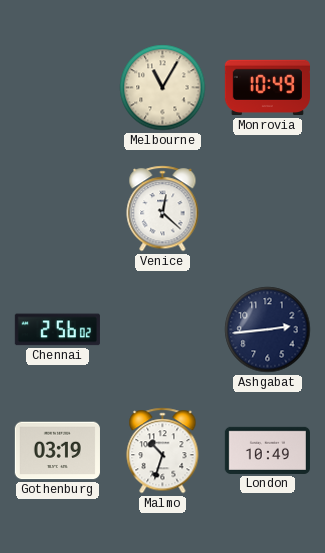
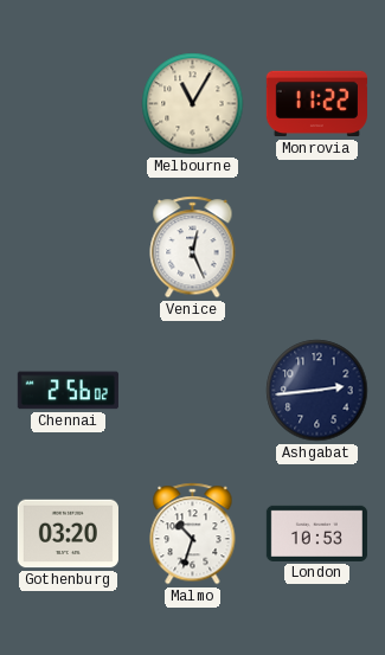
Monrovia: 10:49 -> 11:22
Venice: 12:22 -> 12:26
Gothenburg: 03:19 -> 03:20
London: 10:49 -> 10:53
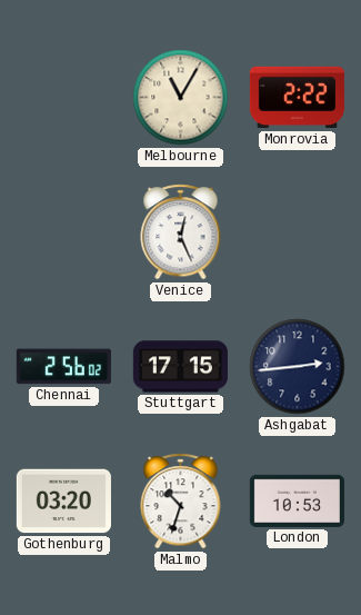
Monrovia: 11:22 -> 2:22
Stuttgart: none -> 17:15
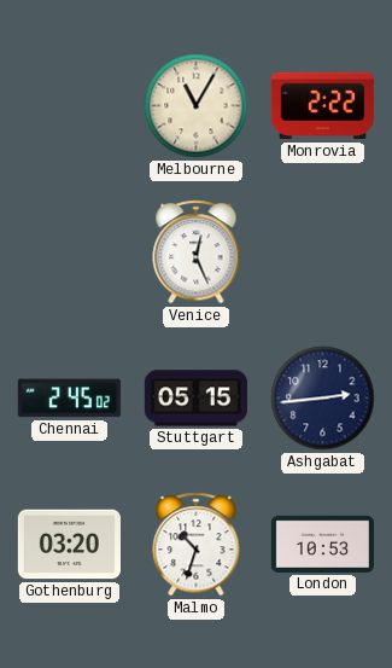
Chennai: 2:56 -> 2:45
Stuttgart: 17:15 -> 05:15
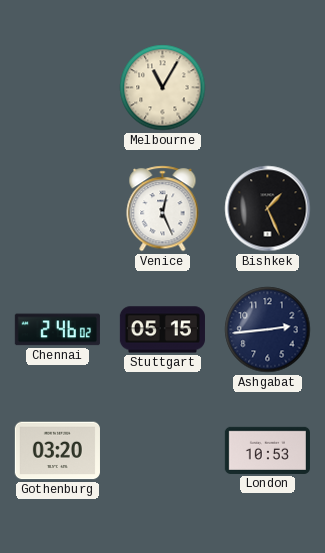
Monrovia: 2:22 -> none
Bishkek: none -> 1:26
Chennai: 2:45 -> 2:46
Malmo: 10:33 -> none
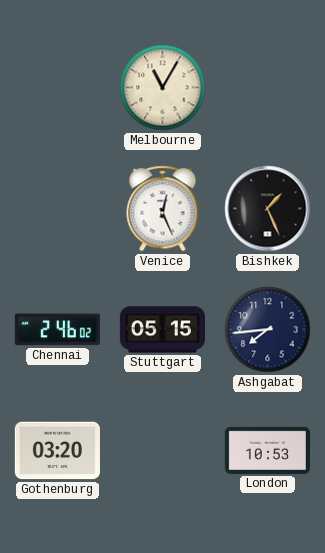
Ashgabat: 2:44 -> 7:44
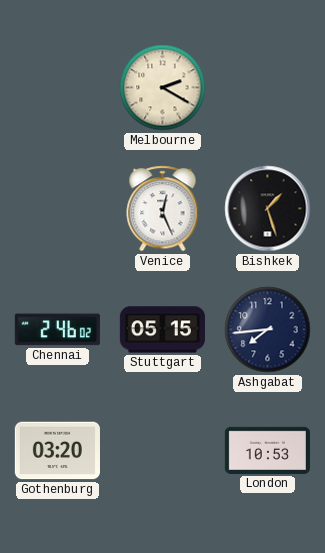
Melbourne: 11:05 -> 2:20
Bishkek: 1:26 -> 1:27
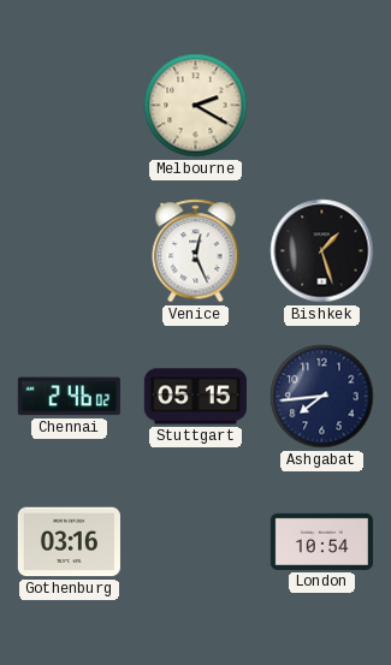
Gothenburg: 03:20 -> 03:16
London: 10:53 -> 10:54
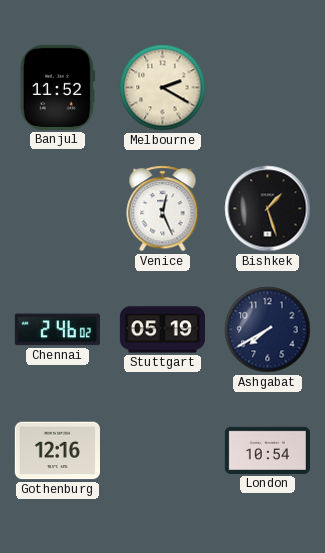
Banjul: none -> 11:52
Stuttgart: 05:15 -> 05:19
Ashgabat: 7:44 -> 7:40
Gothenburg: 03:16 -> 12:16
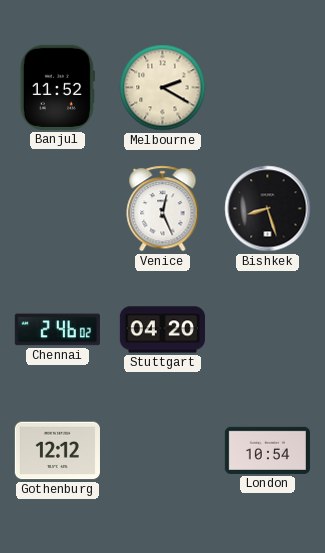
Bishkek: 1:27 -> 8:27
Stuttgart: 05:19 -> 04:20
Ashgabat: 7:40 -> none
Gothenburg: 12:16 -> 12:12
